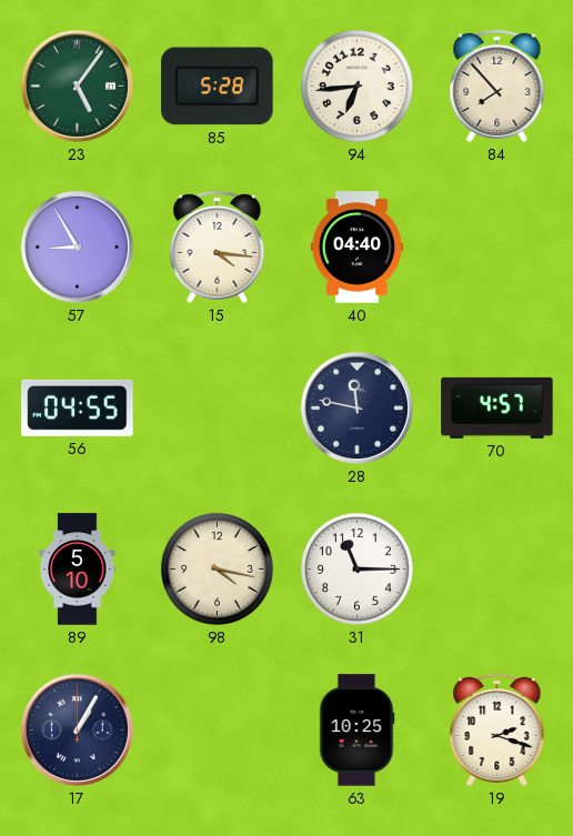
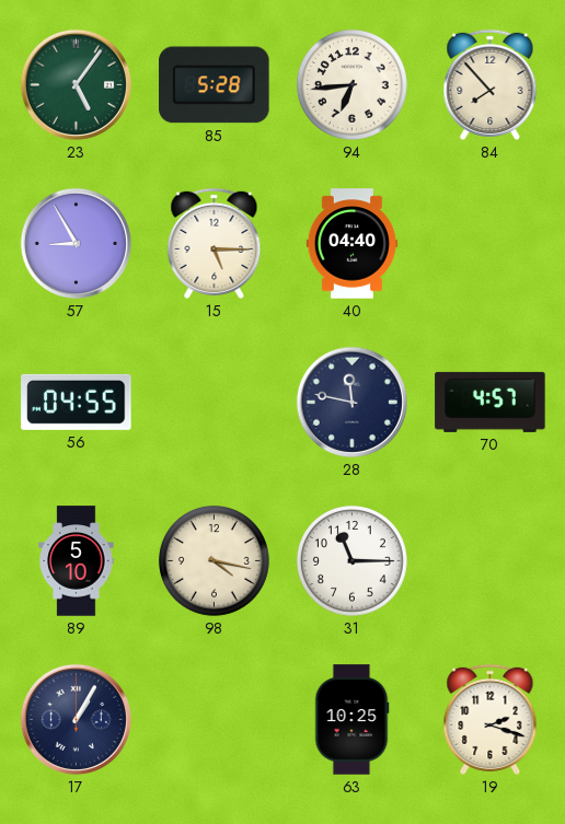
15: 4:16 -> 5:15
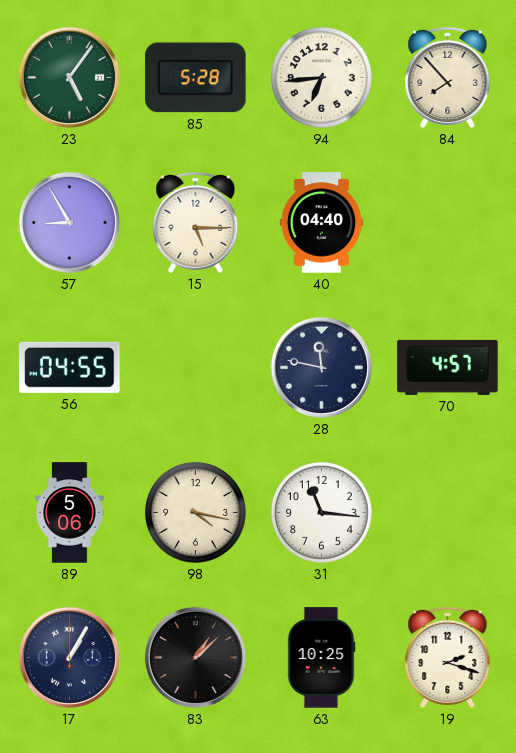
89: 5:10 -> 5:06
31: 11:15 -> 11:16
83: none -> 1:08
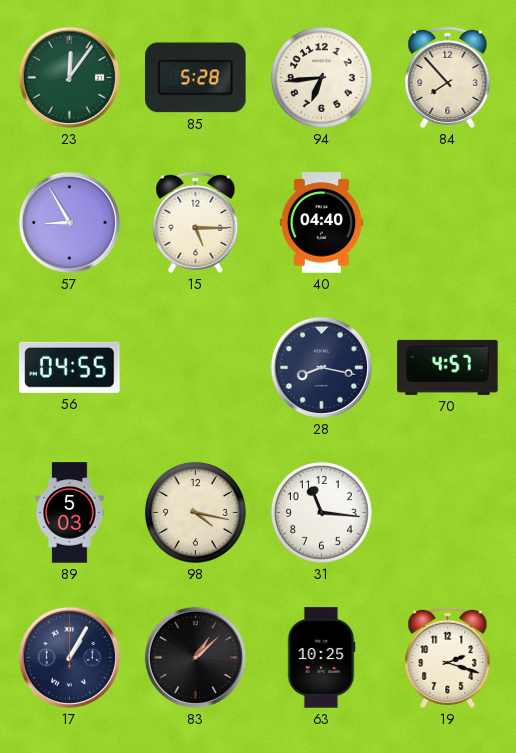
23: 5:06 -> 12:06
28: 11:47 -> 8:17
89: 5:06 -> 5:03
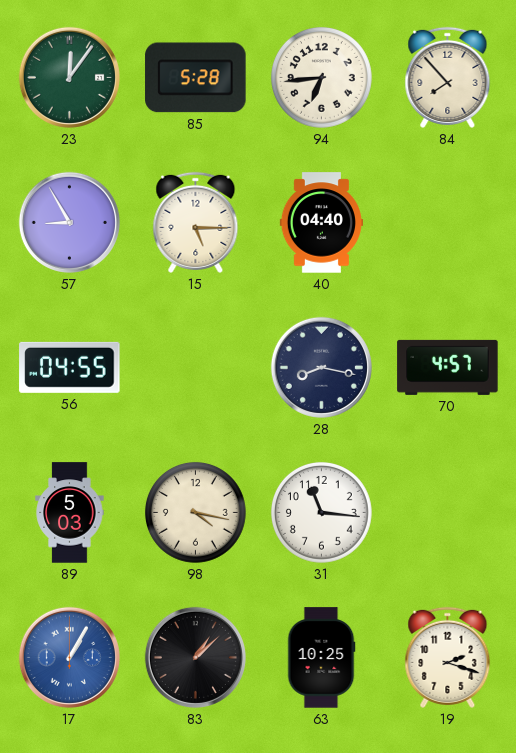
17 dial: navy -> blue
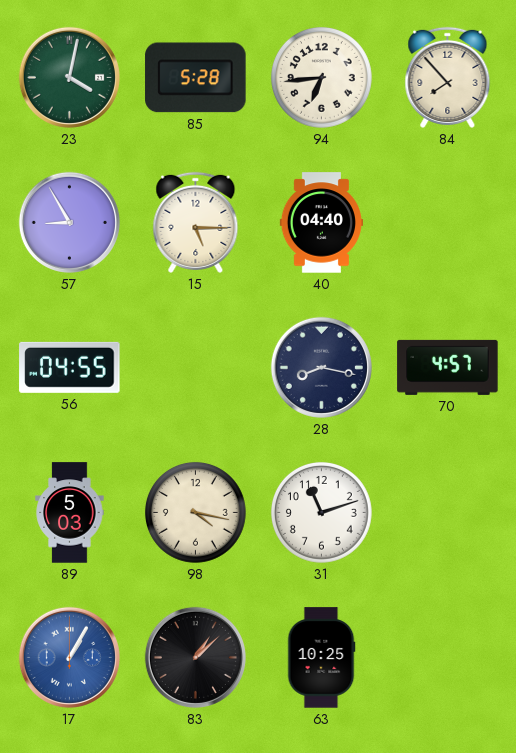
23: 12:06 -> 4:02
31: 11:16 -> 11:12
19: 2:18 -> none
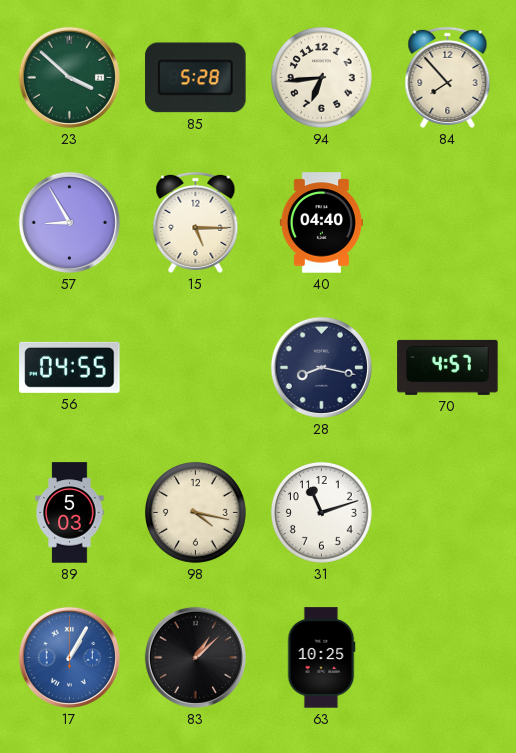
23: 4:02 -> 3:52
